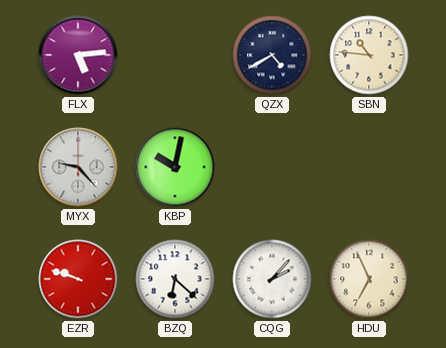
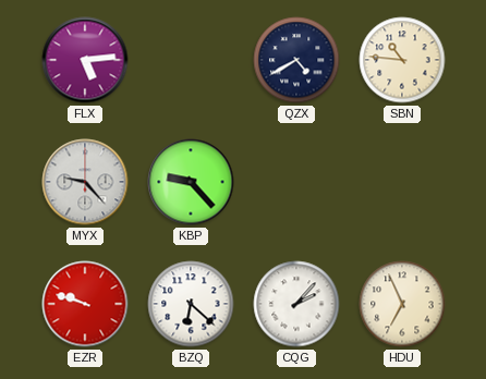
KBP: 10:02 -> 9:23
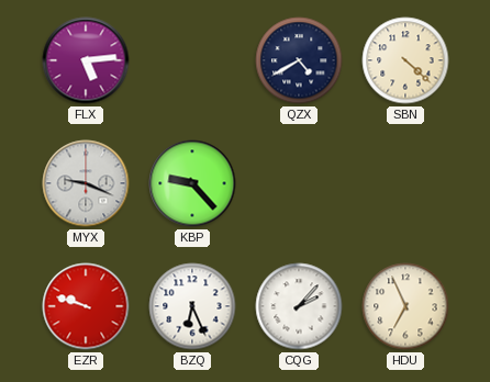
SBN: 10:46 -> 4:22
MYX: 9:23 -> 9:19
BZQ: 6:22 -> 6:26
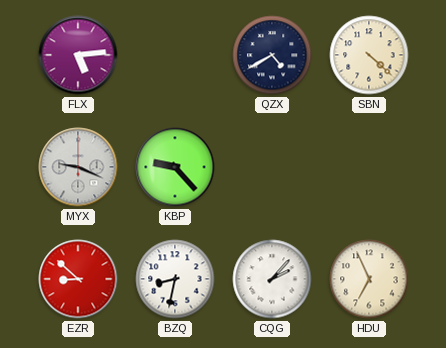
EZR: 9:48 -> 8:52
BZQ: 6:26 -> 8:32
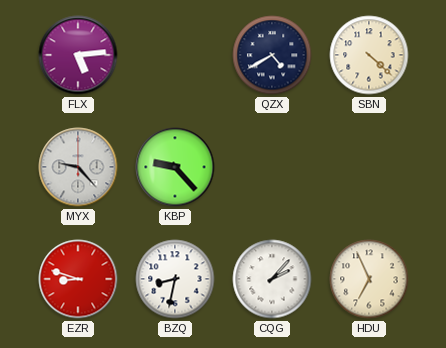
MYX: 9:19 -> 9:23
EZR: 8:52 -> 8:48
